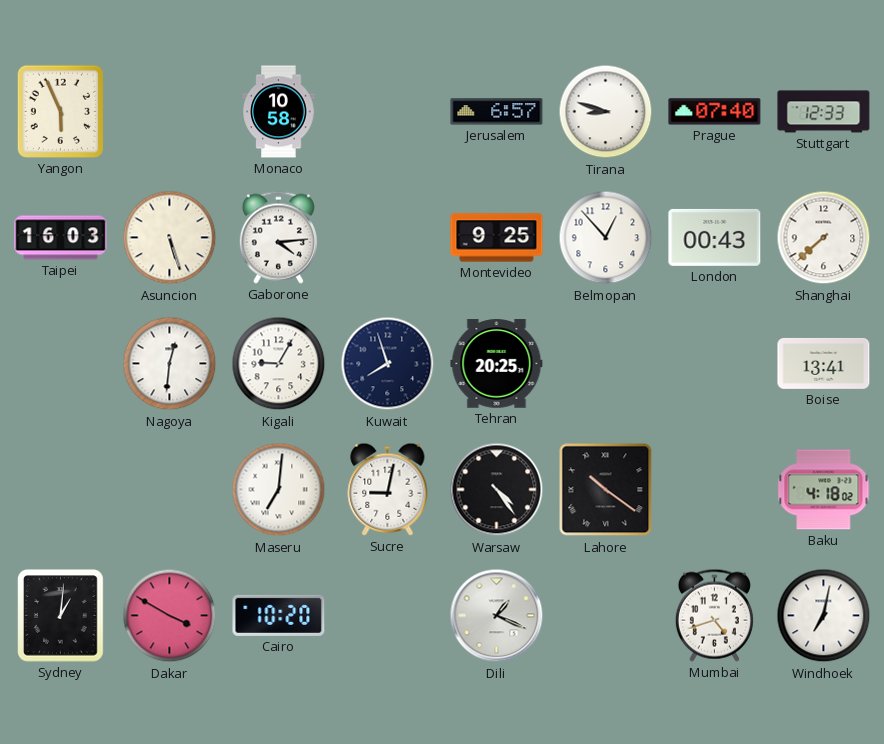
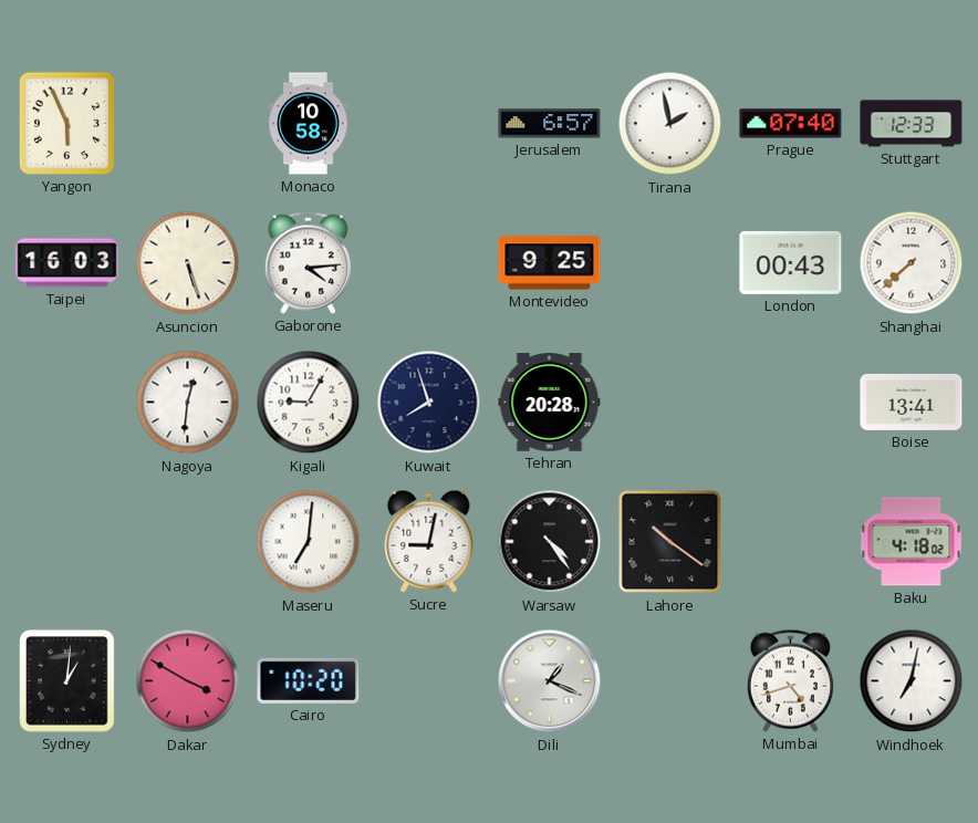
Tirana: 8:48 -> 1:58
Belmopan: 12:53 -> none
Tehran: 20:25 -> 20:28
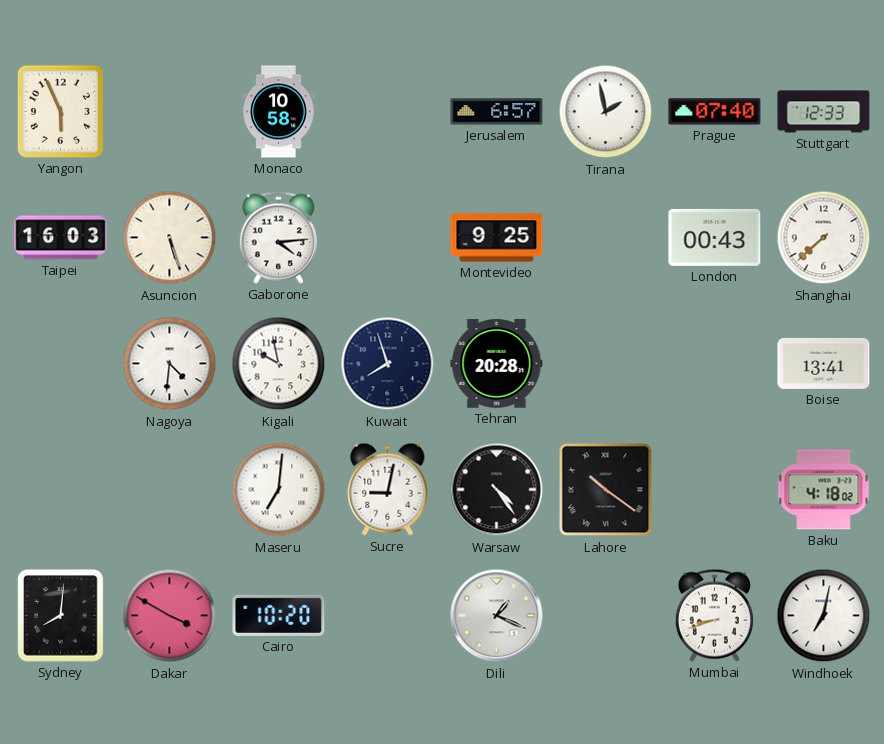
Nagoya: 12:31 -> 4:31
Kigali: 9:05 -> 9:58
Sydney: 1:01 -> 8:01
Mumbai: 4:42 -> 8:42
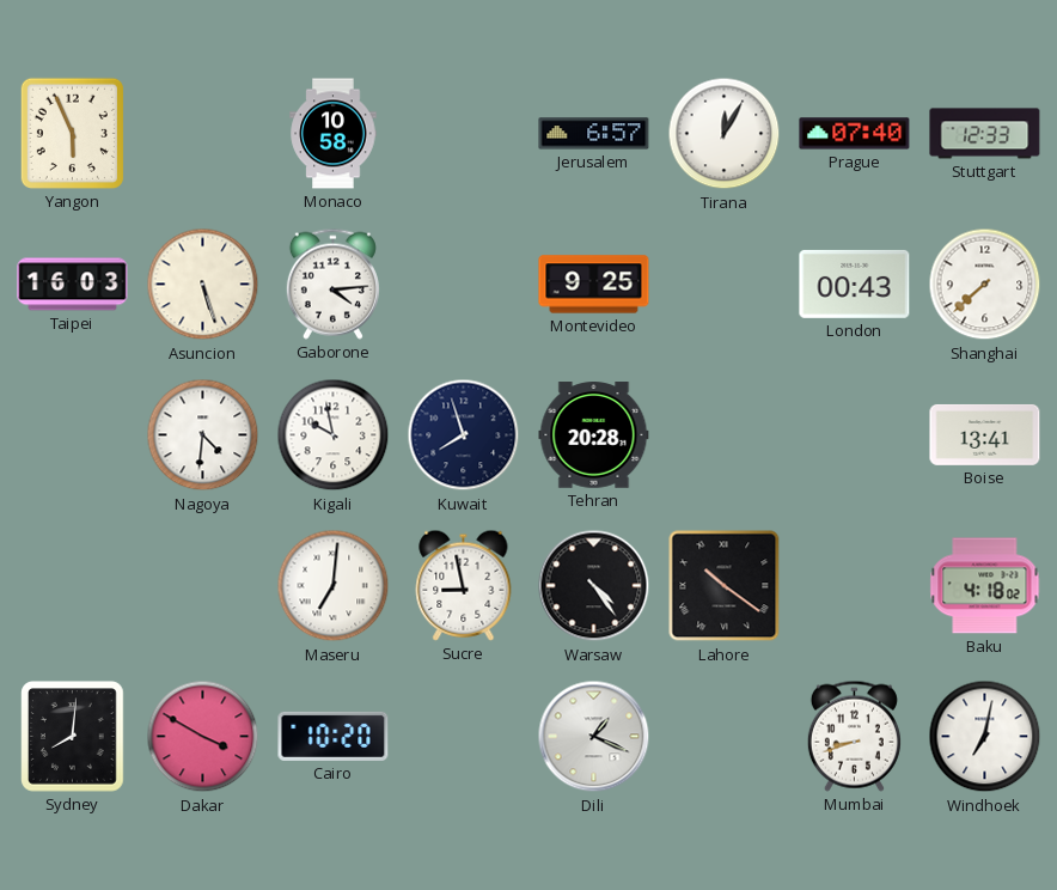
Tirana: 1:58 -> 12:05
Sucre: 9:02 -> 8:58
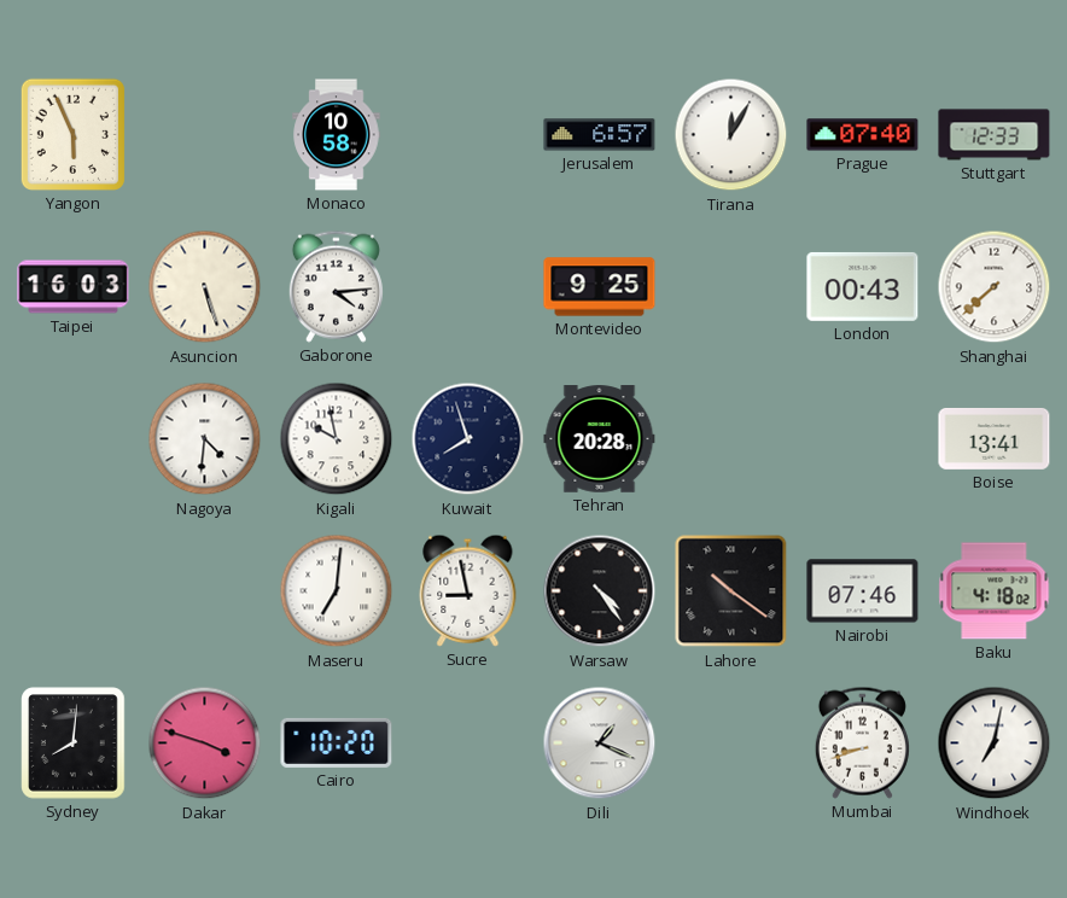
Nairobi: none -> 07:46
Dakar: 3:50 -> 3:48
